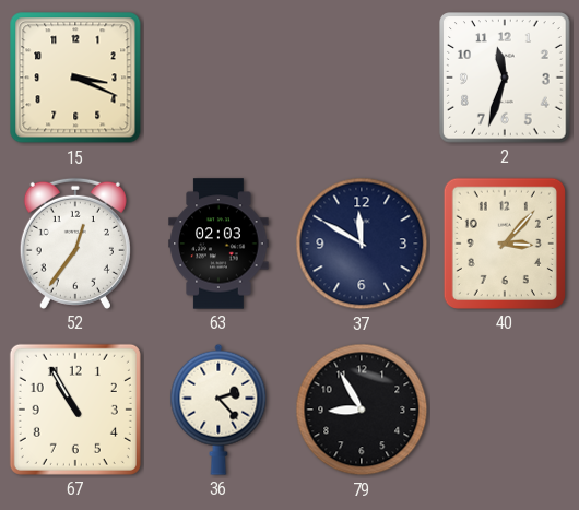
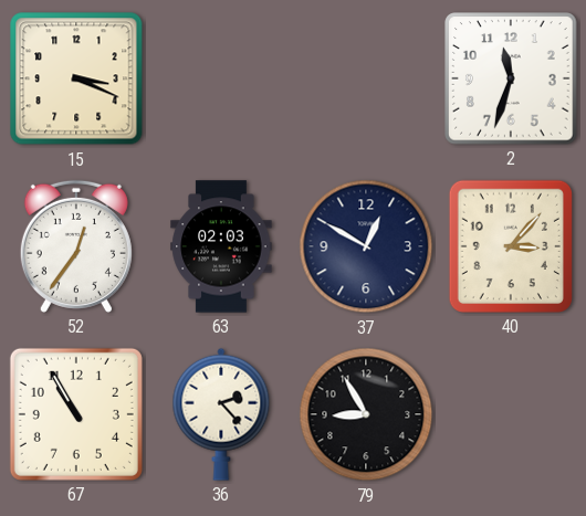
37: 11:50 -> 12:50
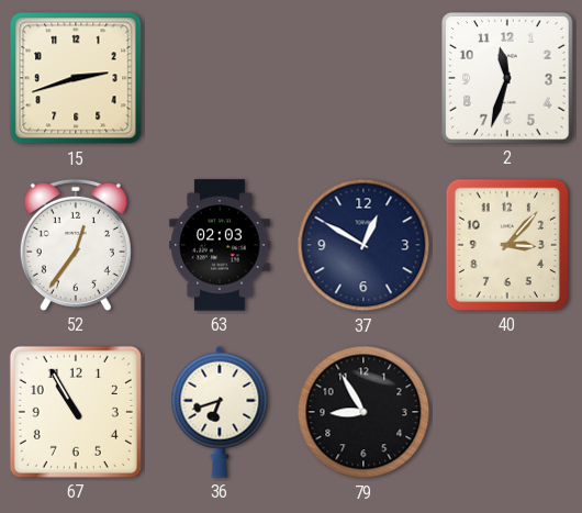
15: 3:19 -> 2:42
36: 2:23 -> 6:42
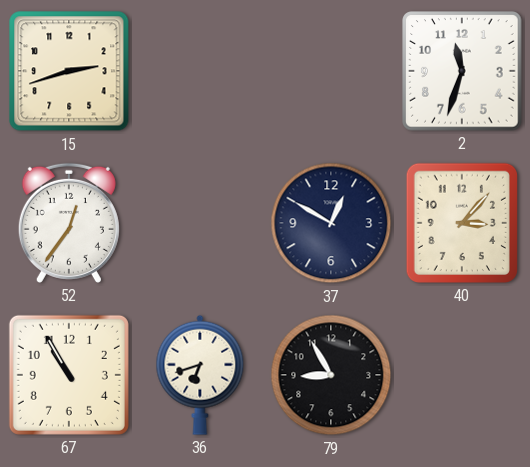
63: 02:03 -> none
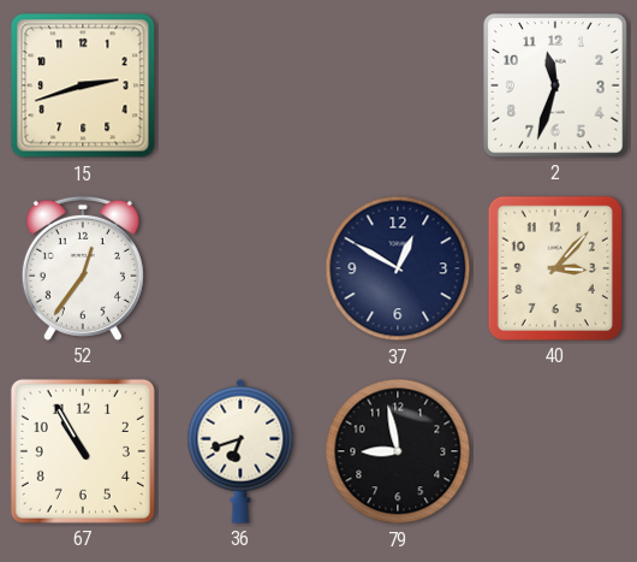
79: 8:55 -> 8:58
